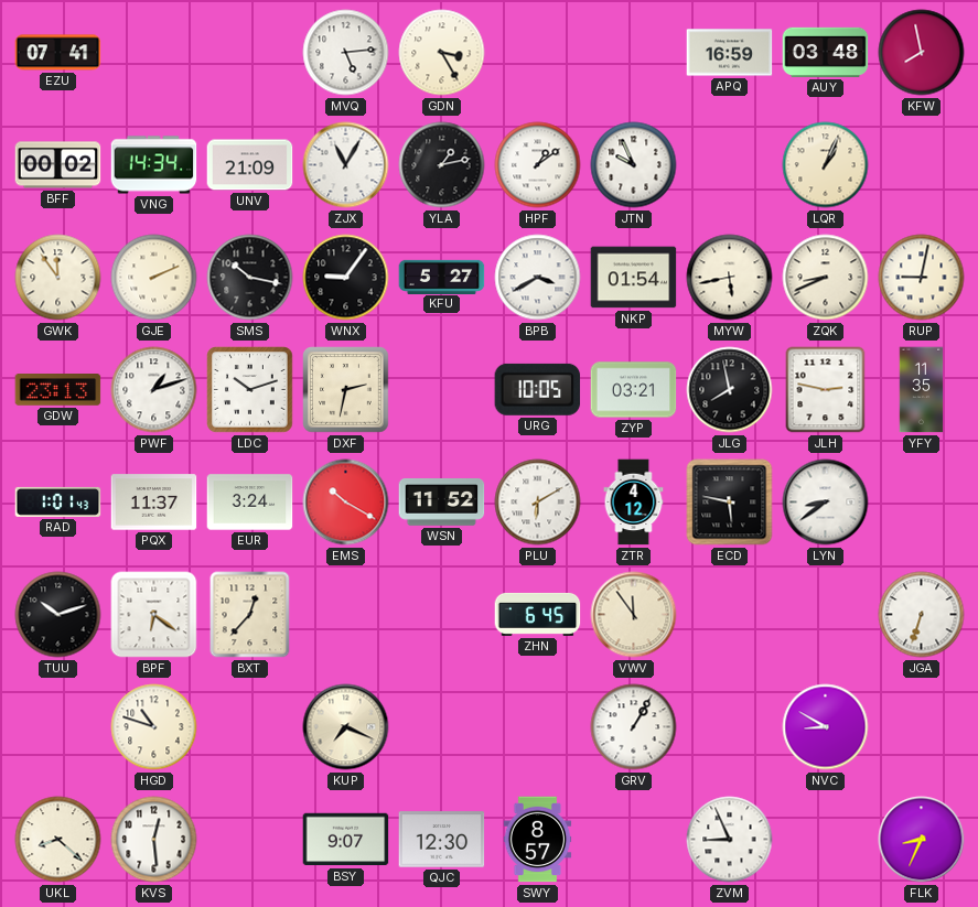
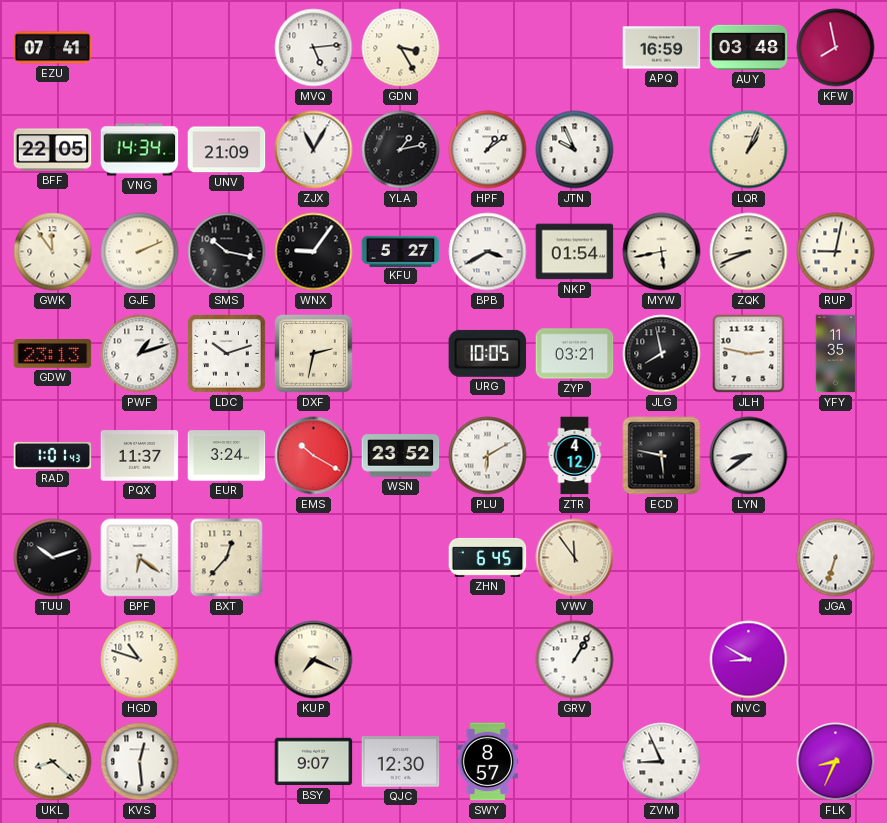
BFF: 00:02 -> 22:05
WSN: 11:52 -> 23:52
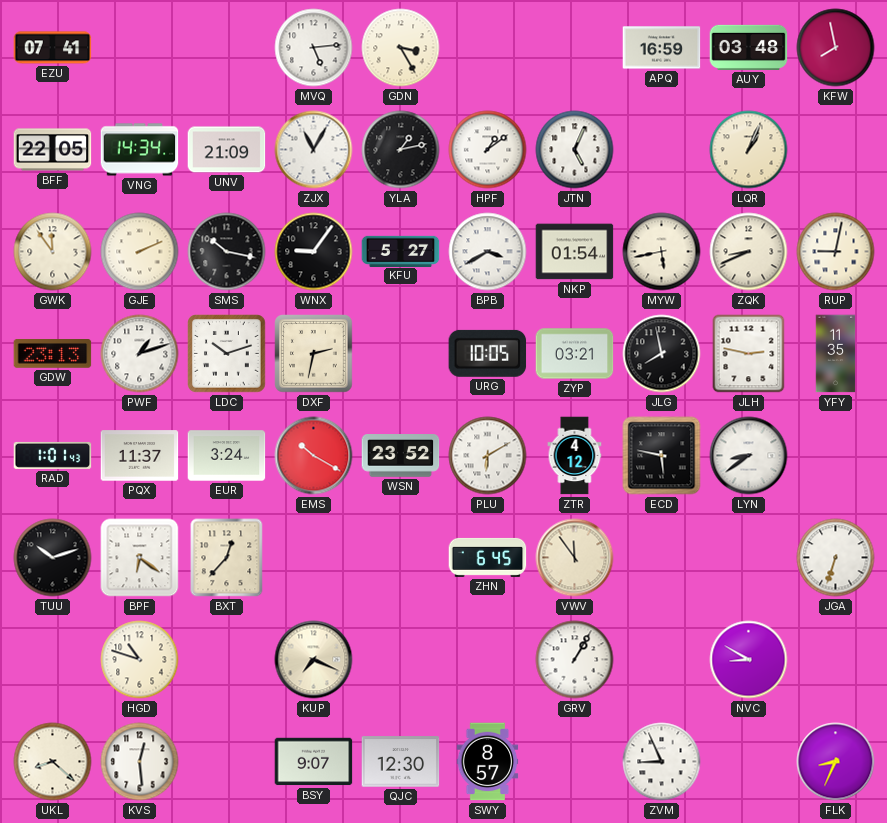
JTN: 9:56 -> 5:04
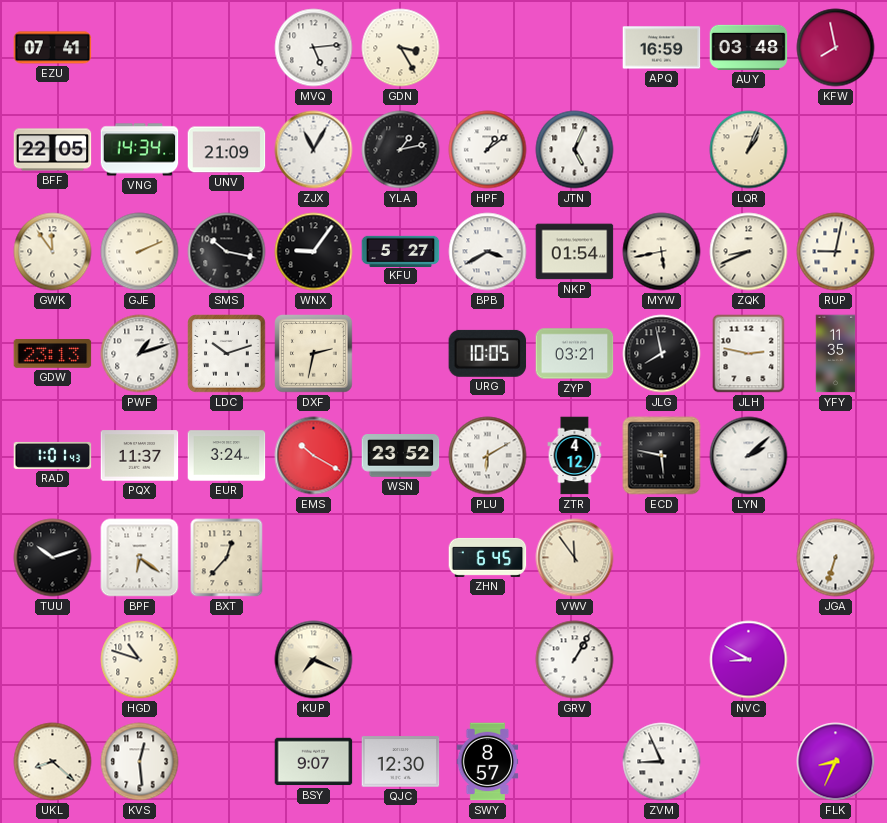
LYN: 8:39 -> 2:08
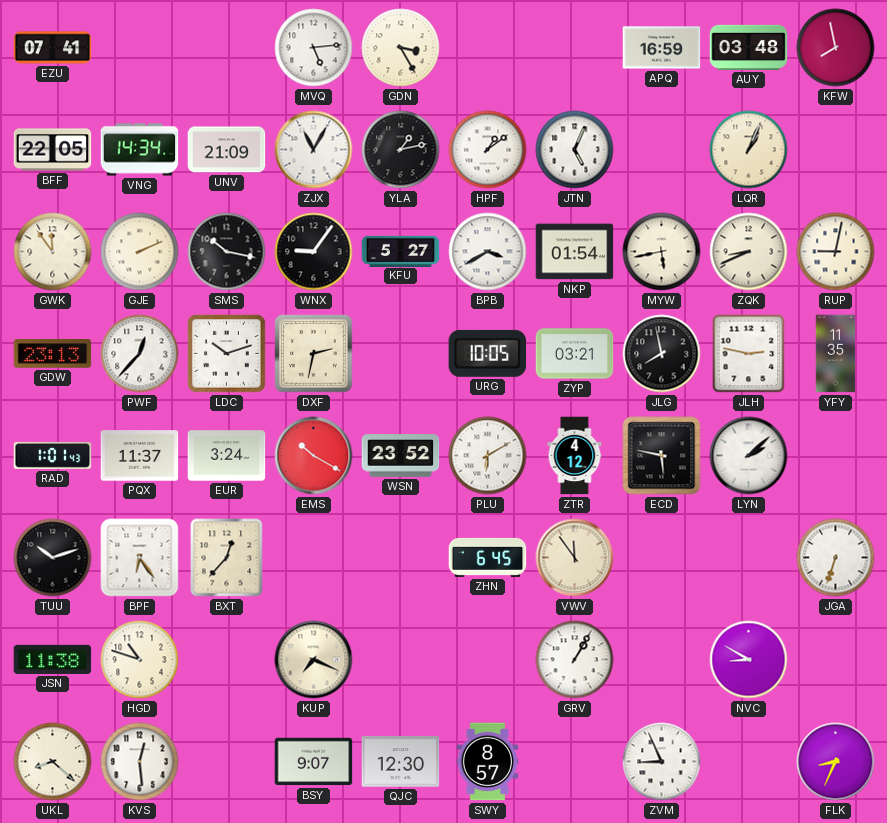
PWF: 1:12 -> 12:37
BPF: 6:21 -> 6:24
JSN: none -> 11:38
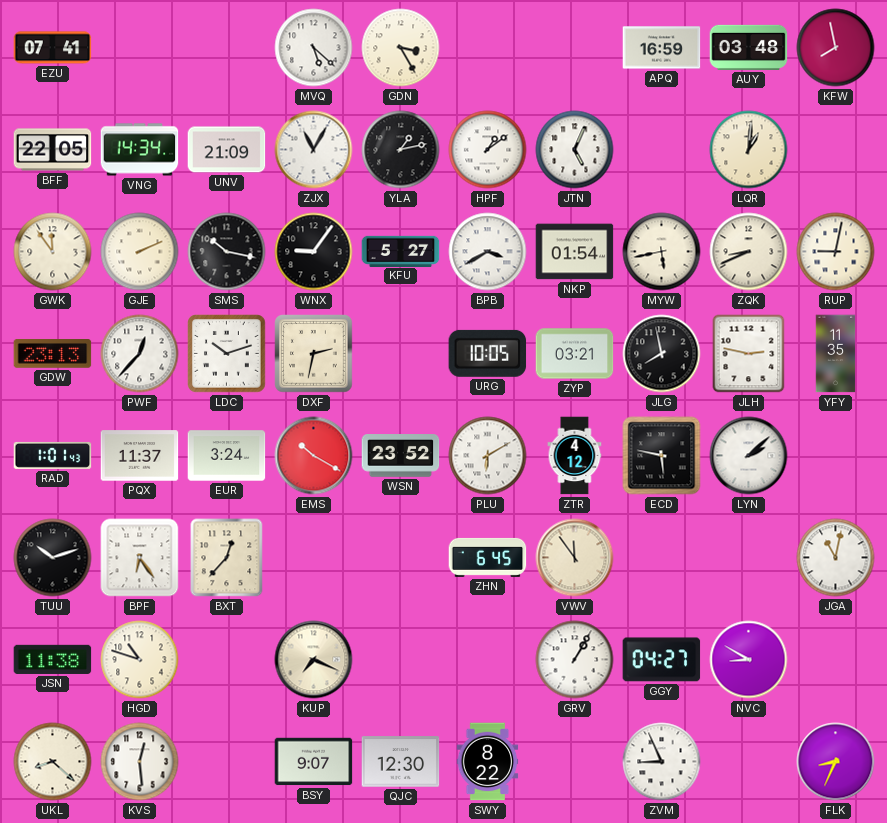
MVQ: 5:14 -> 5:22
LQR: 1:04 -> 1:01
JGA: 6:33 -> 11:02
GGY: none -> 04:27
SWY: 8:57 -> 8:22
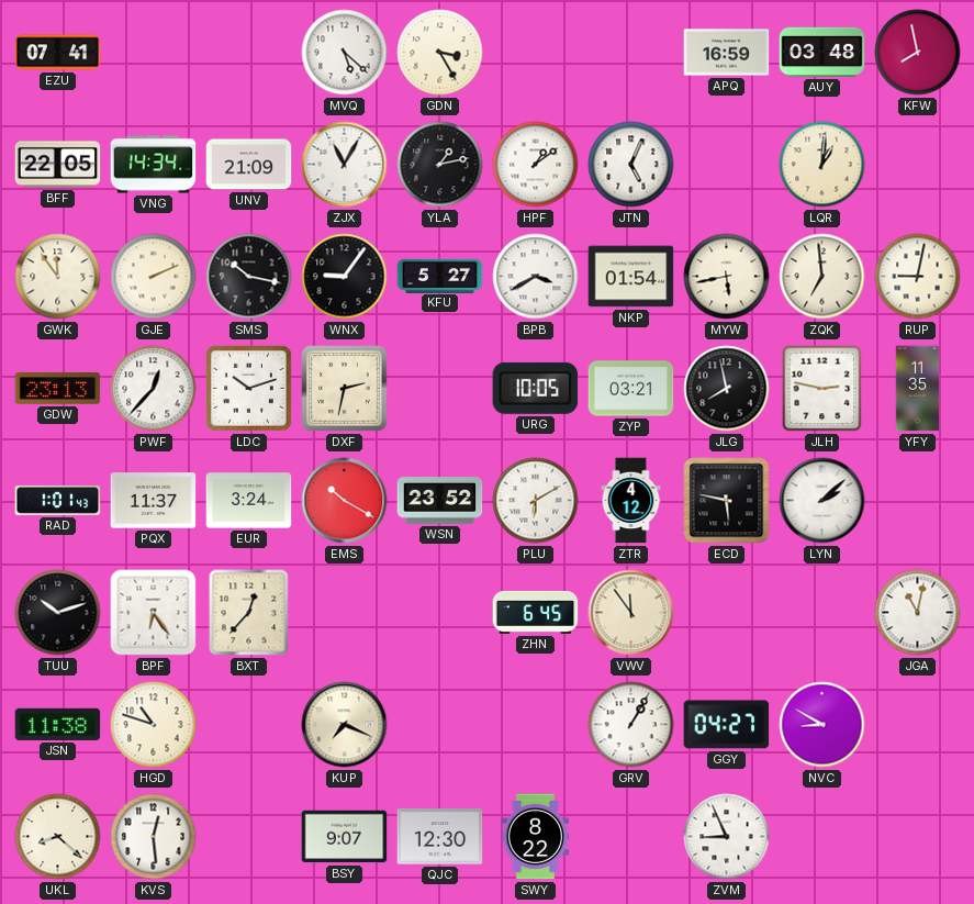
ZQK: 8:41 -> 6:59
FLK: 8:34 -> none
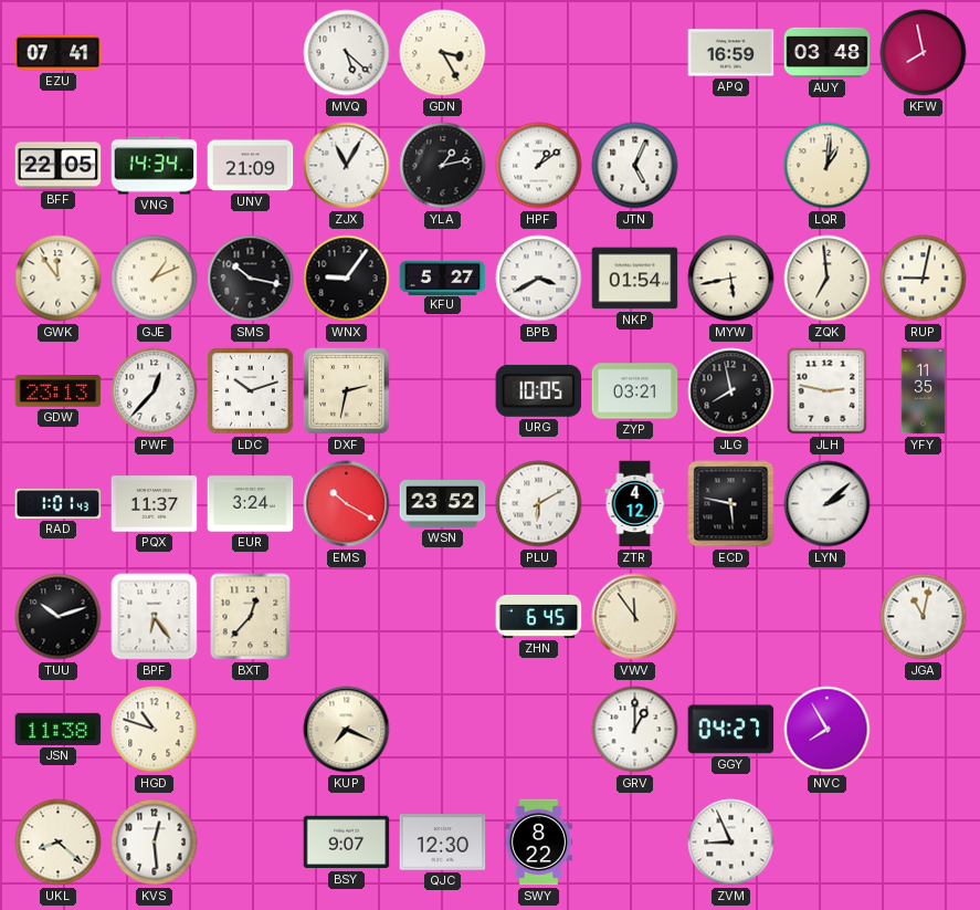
GJE: 2:11 -> 1:11
GRV: 1:05 -> 1:00
NVC: 8:50 -> 7:55
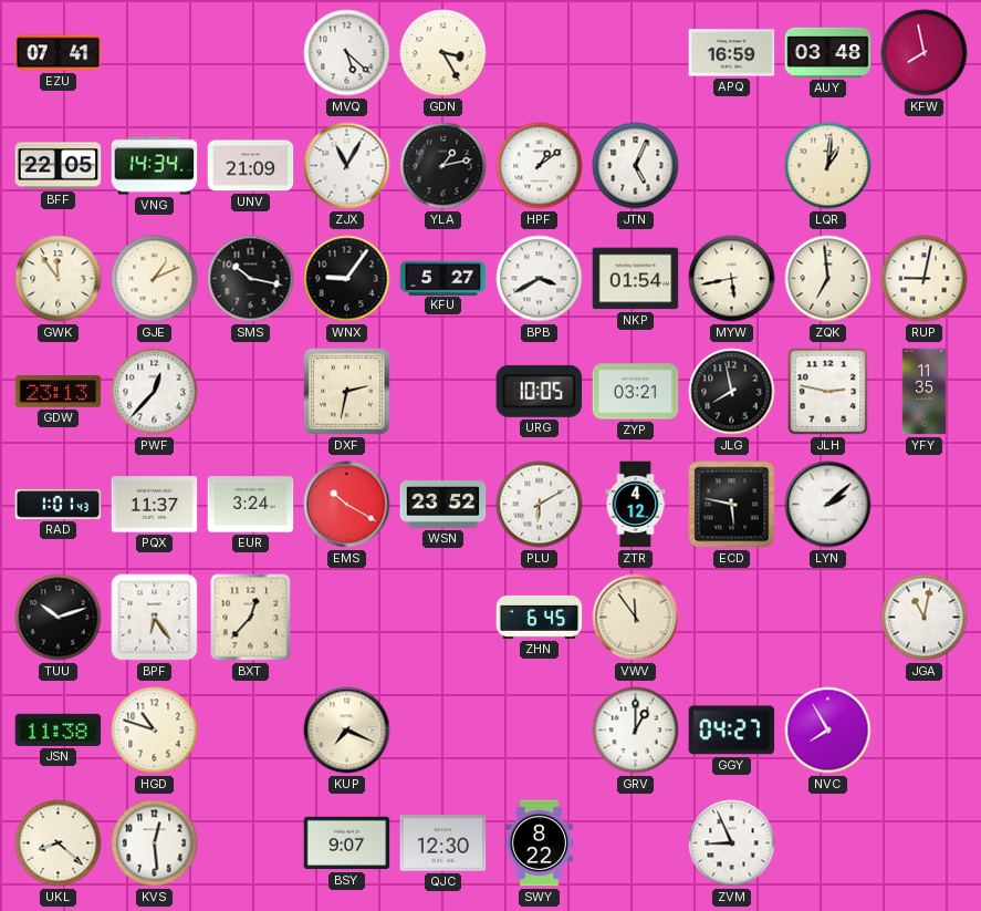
LDC: 10:12 -> none
